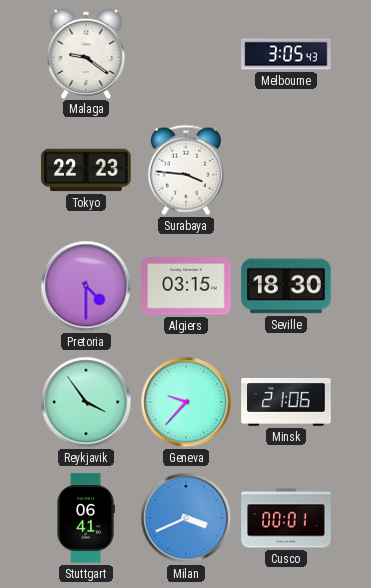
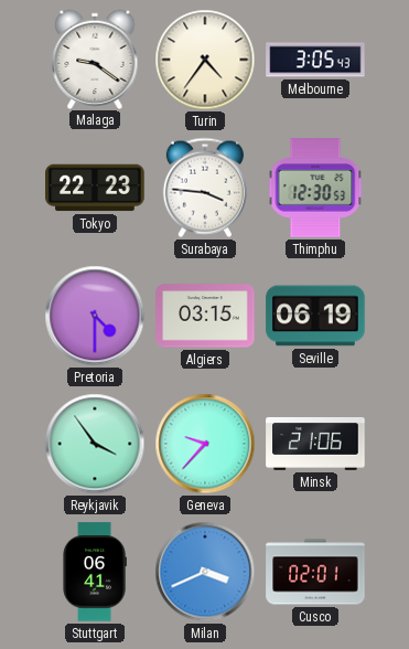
Turin: none -> 4:36
Thimphu: none -> 12:30
Seville: 18:30 -> 06:19
Cusco: 00:01 -> 02:01
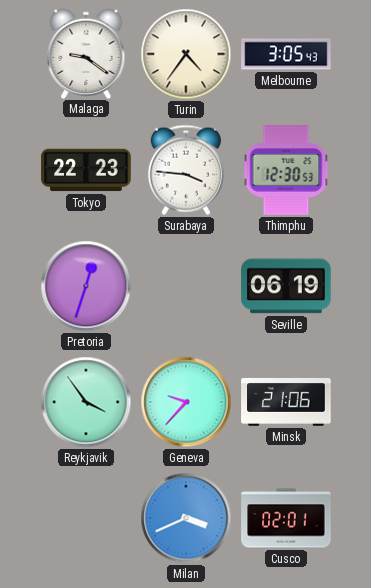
Pretoria: 4:30 -> 12:33
Algiers: 03:15 -> none
Stuttgart: 06:41 -> none
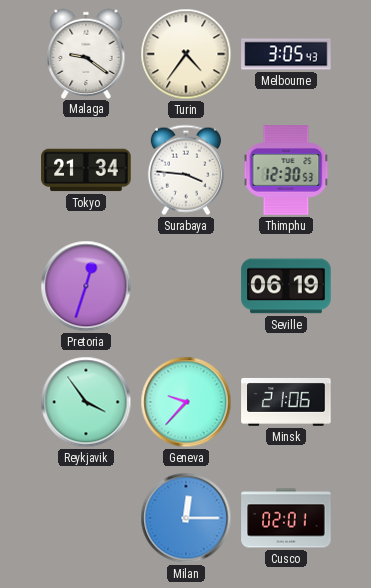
Tokyo: 22:23 -> 21:34
Milan: 3:41 -> 12:15
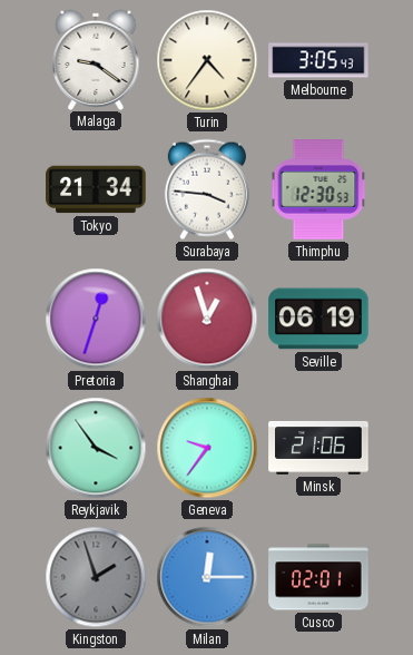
Shanghai: none -> 12:57
Geneva: 9:37 -> 9:36
Kingston: none -> 1:57
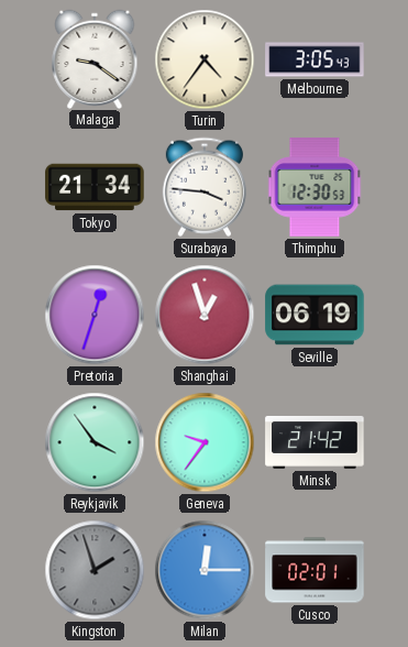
Minsk: 21:06 -> 21:42
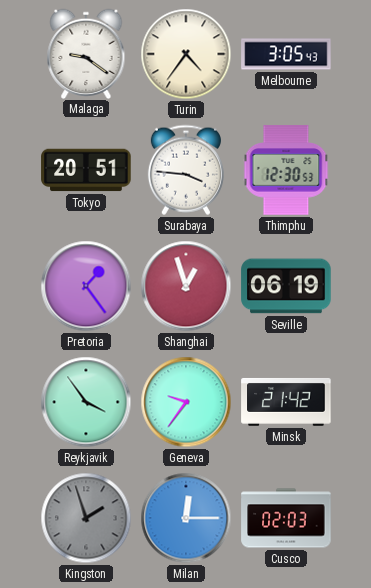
Tokyo: 21:34 -> 20:51
Pretoria: 12:33 -> 1:24
Cusco: 02:01 -> 02:03
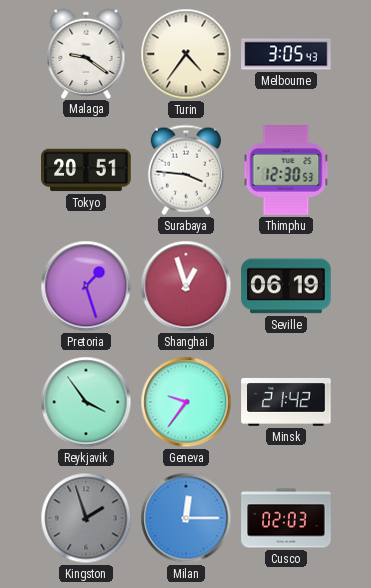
Pretoria: 1:24 -> 1:27
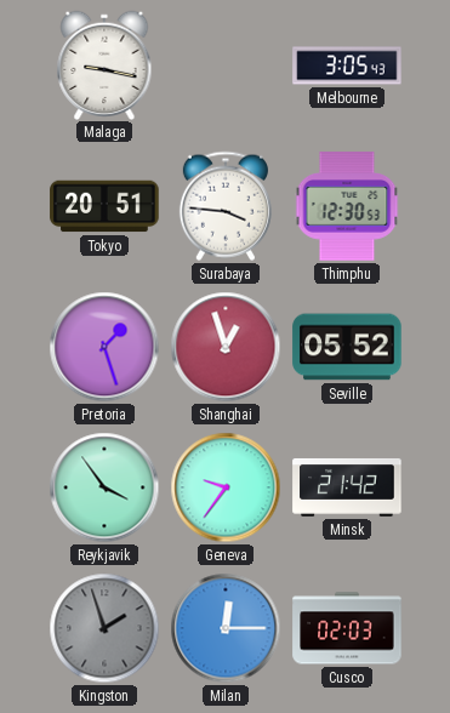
Malaga: 9:21 -> 9:17
Turin: 4:36 -> none
Seville: 06:19 -> 05:52
